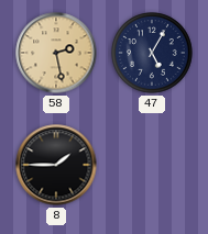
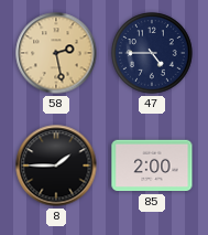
47: 5:05 -> 4:45
85: none -> 2:00
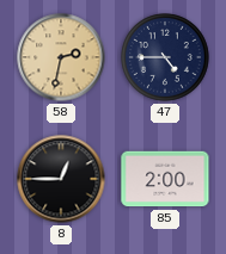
58: 2:28 -> 2:32
8: 1:45 -> 12:45
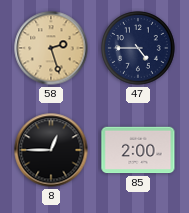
58: 2:32 -> 2:27
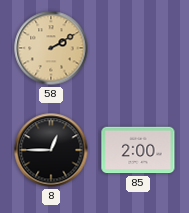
58: 2:27 -> 2:10
47: 4:45 -> none
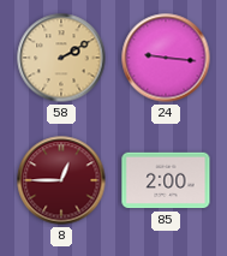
24: none -> 9:16
8 dial: black -> burgundy
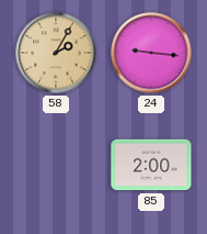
58: 2:10 -> 2:05
8: 12:45 -> none
